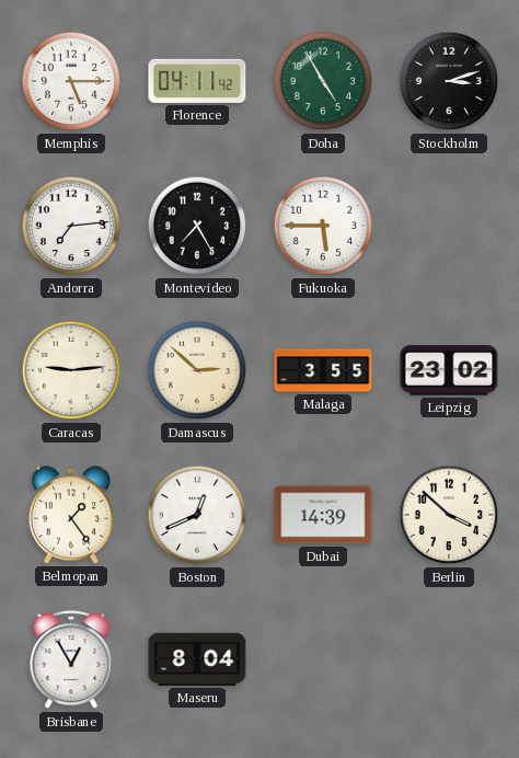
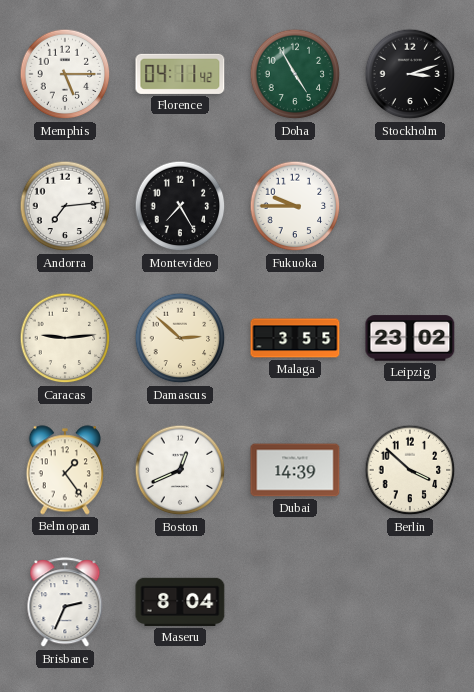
Fukuoka: 5:45 -> 9:45
Brisbane: 12:55 -> 2:34
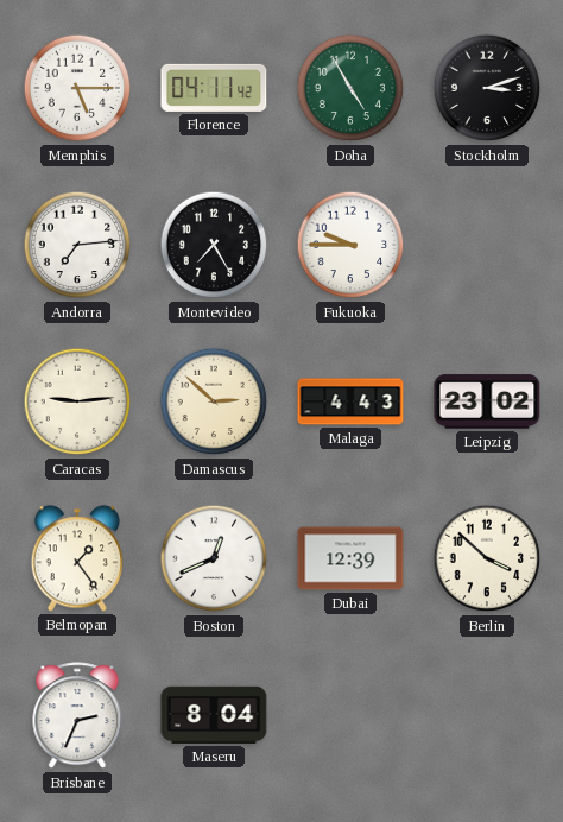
Malaga: 3:55 -> 4:43
Dubai: 14:39 -> 12:39
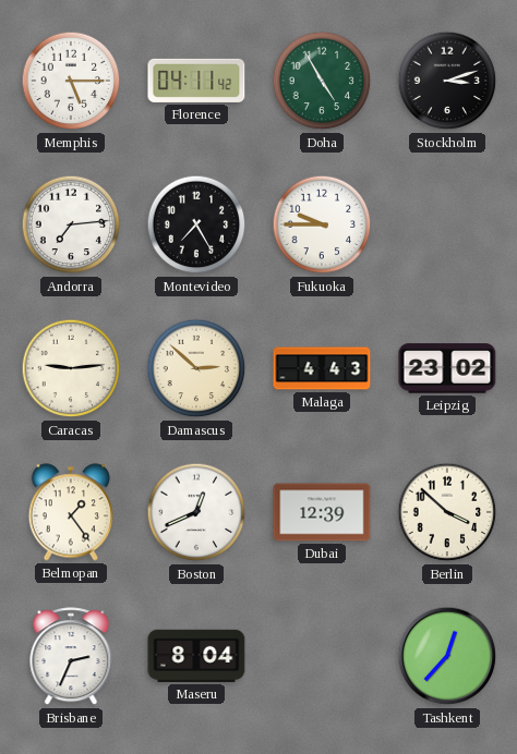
Tashkent: none -> 12:37
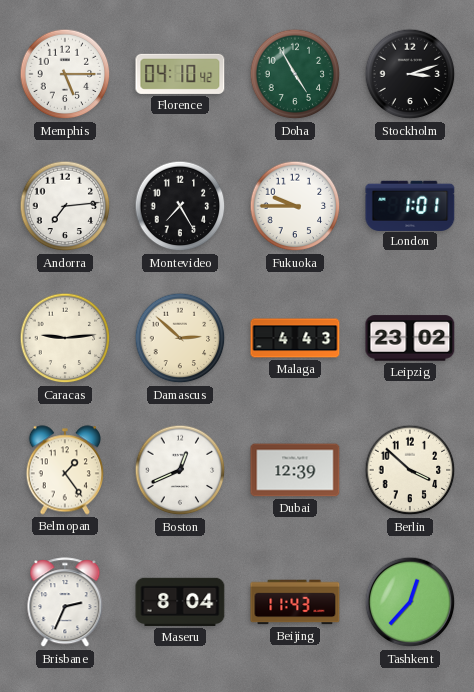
Florence: 04:11 -> 04:10
London: none -> 1:01
Beijing: none -> 11:43
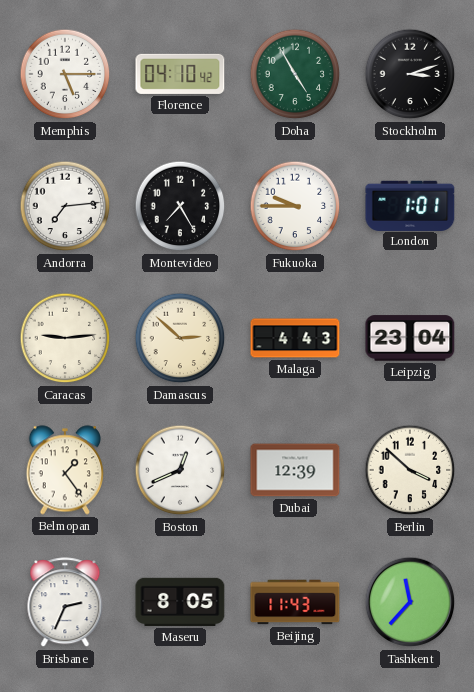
Leipzig: 23:02 -> 23:04
Maseru: 8:04 -> 8:05
Tashkent: 12:37 -> 11:37
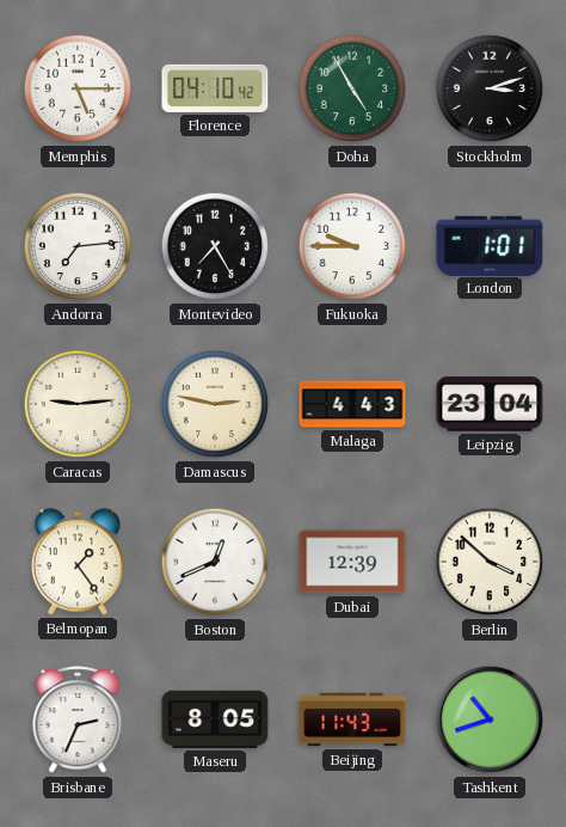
Damascus: 2:52 -> 2:47
Tashkent: 11:37 -> 10:42
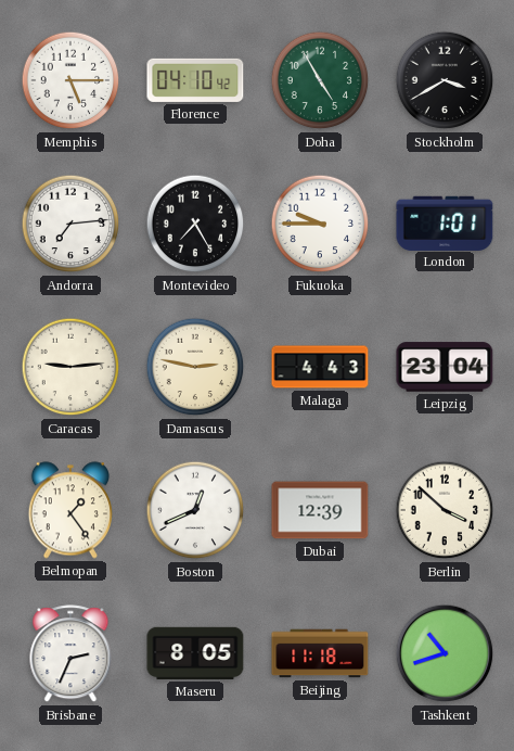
Stockholm: 3:12 -> 3:40
Beijing: 11:43 -> 11:18
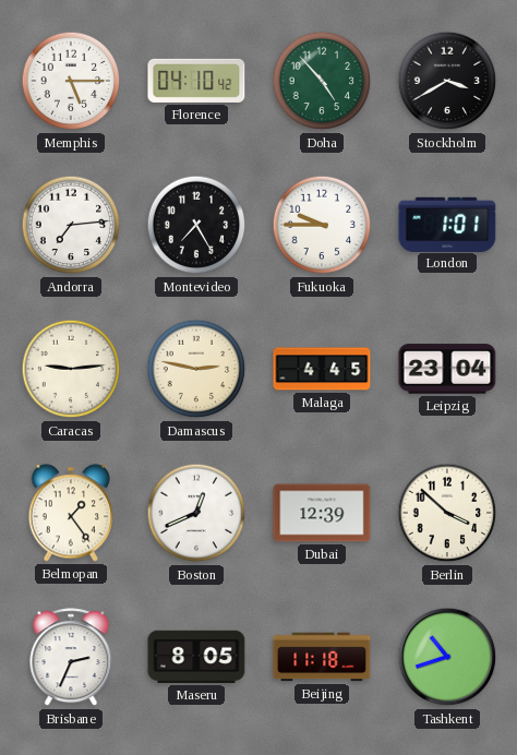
Doha: 4:55 -> 4:53
Malaga: 4:43 -> 4:45
